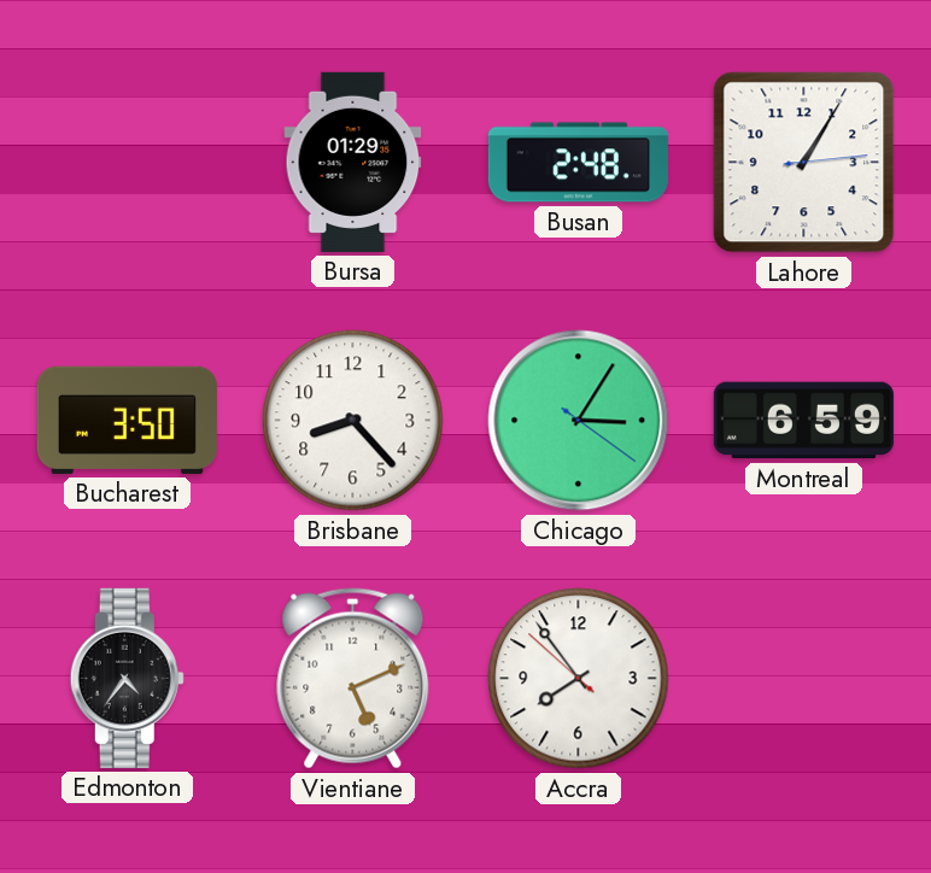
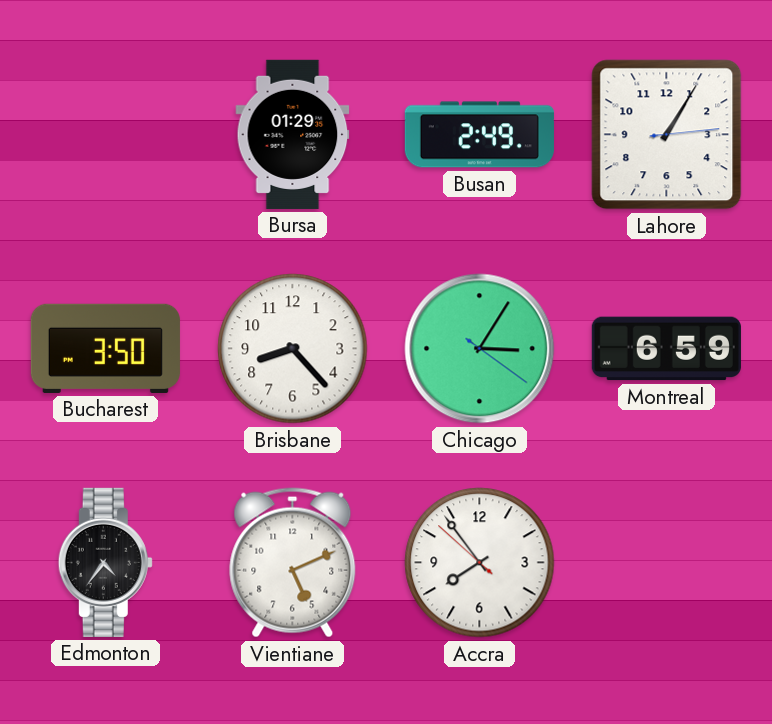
Busan: 2:48 -> 2:49
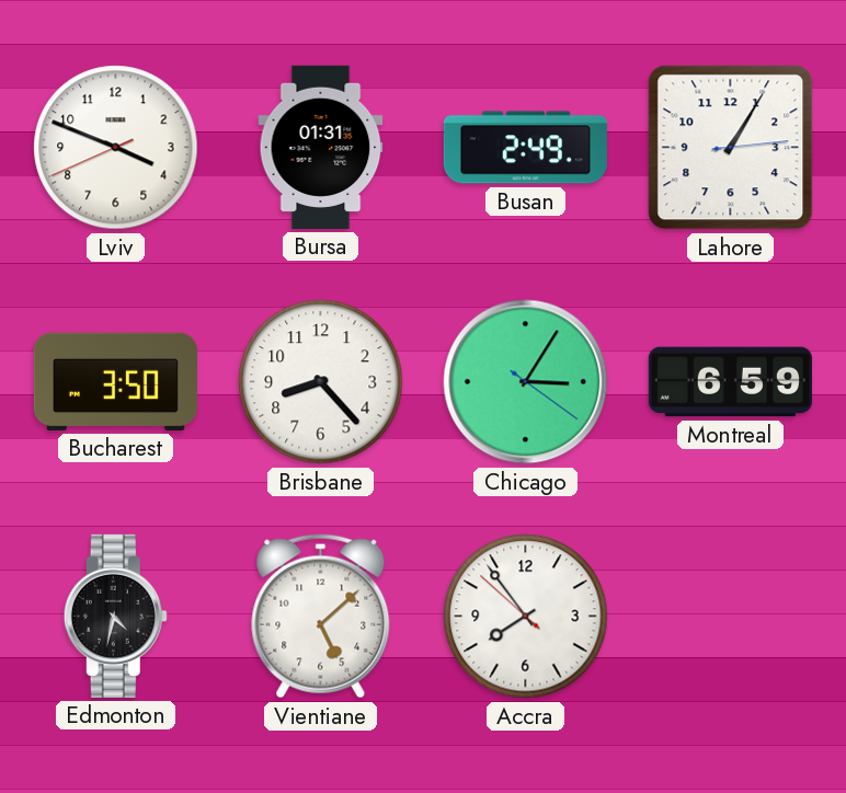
Lviv: none -> 3:48
Bursa: 01:29 -> 01:31
Edmonton: 4:36 -> 4:32
Vientiane: 5:11 -> 5:08
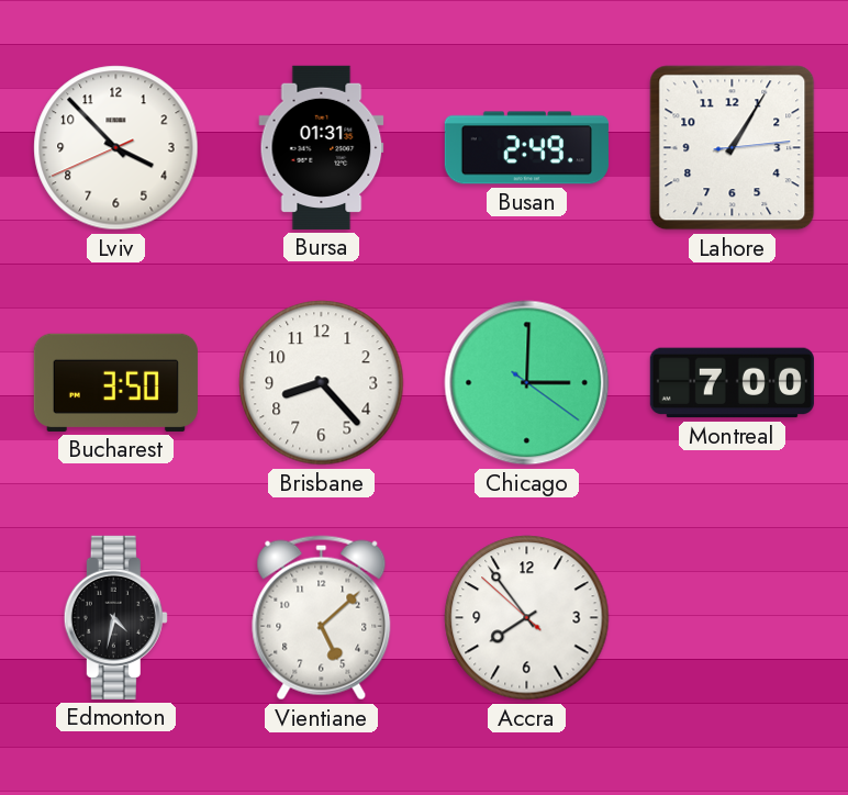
Lviv: 3:48 -> 3:52
Chicago: 3:05 -> 3:00
Montreal: 6:59 -> 7:00
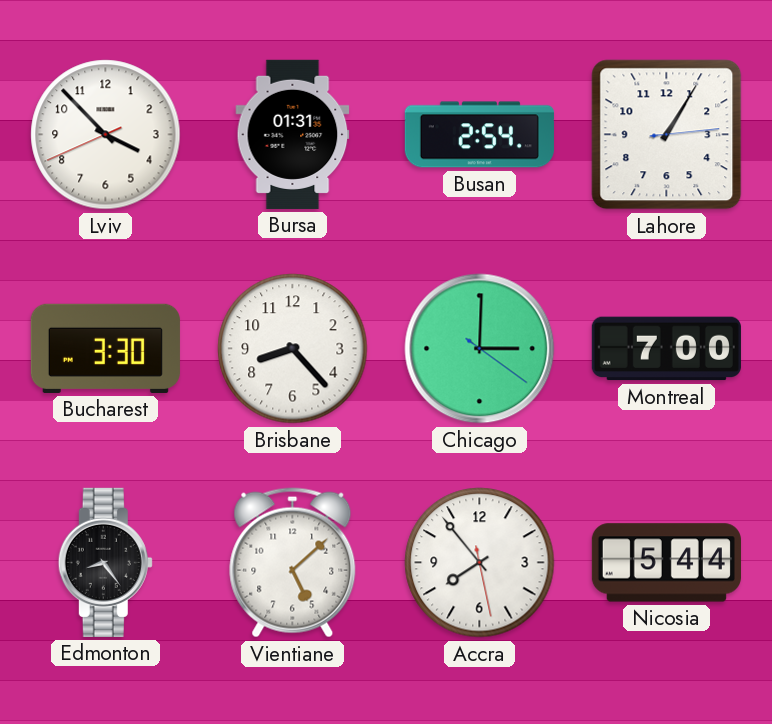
Busan: 2:49 -> 2:54
Bucharest: 3:50 -> 3:30
Edmonton: 4:32 -> 8:24
Accra: 7:53:52 -> 7:53:28
Nicosia: none -> 5:44
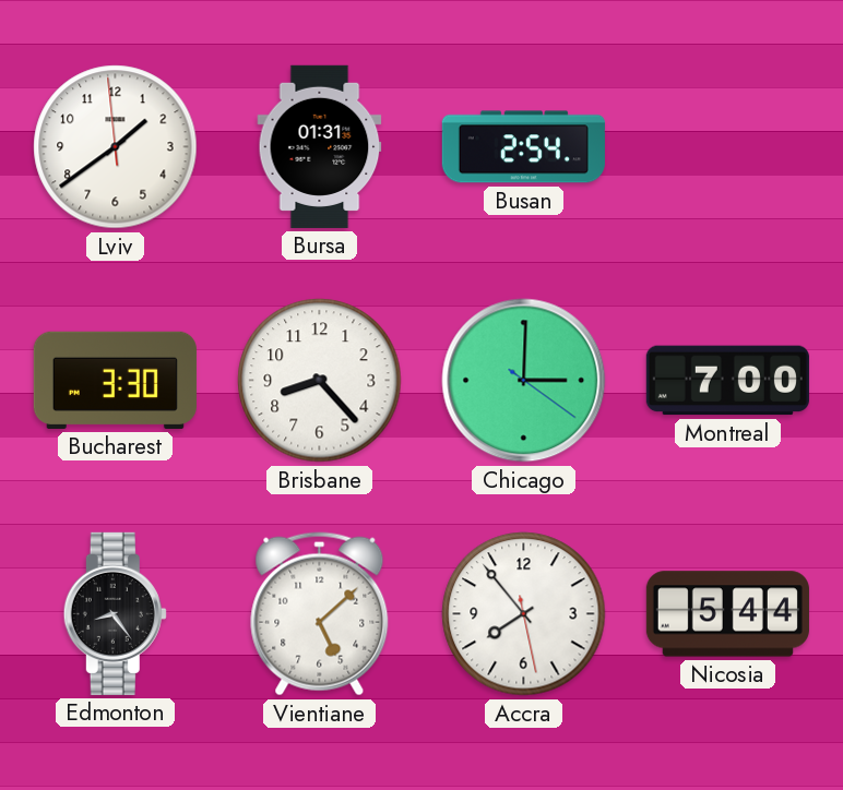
Lviv: 3:52 -> 1:38
Lahore: 1:05 -> none
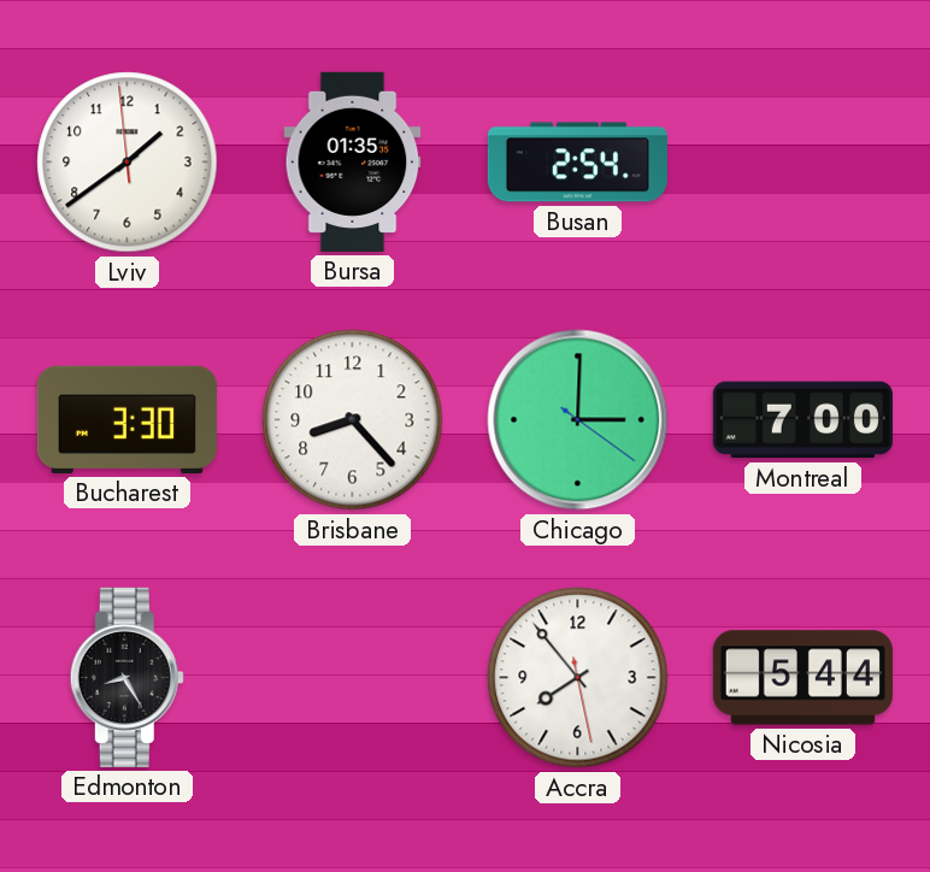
Bursa: 01:31 -> 01:35
Edmonton: 8:24 -> 8:25
Vientiane: 5:08 -> none
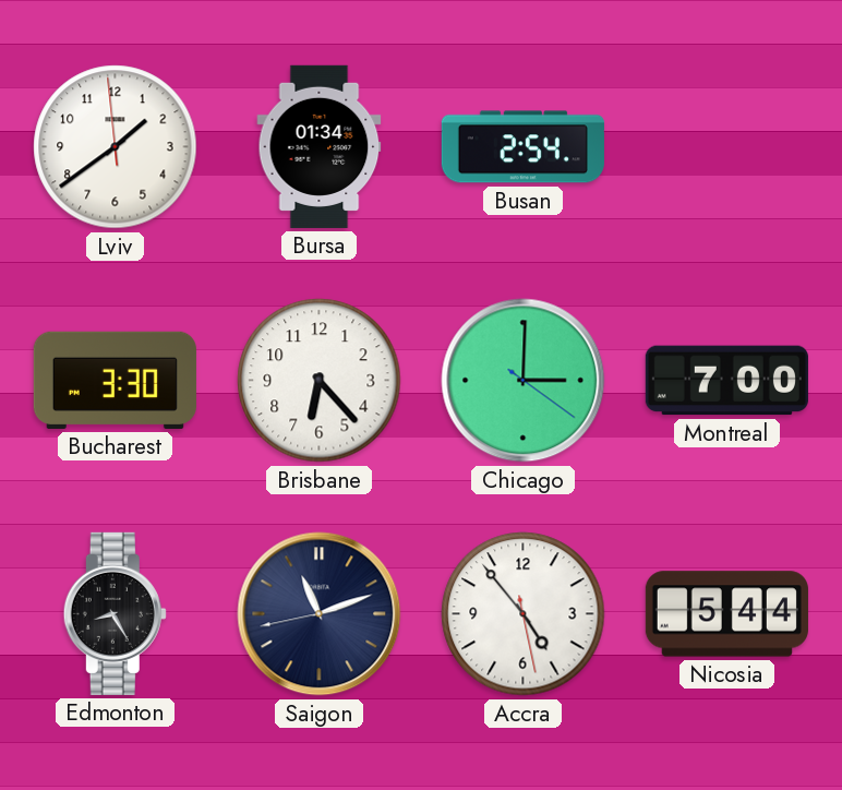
Bursa: 01:35 -> 01:34
Brisbane: 8:23 -> 6:23
Saigon: none -> 11:11
Accra: 7:53 -> 4:53
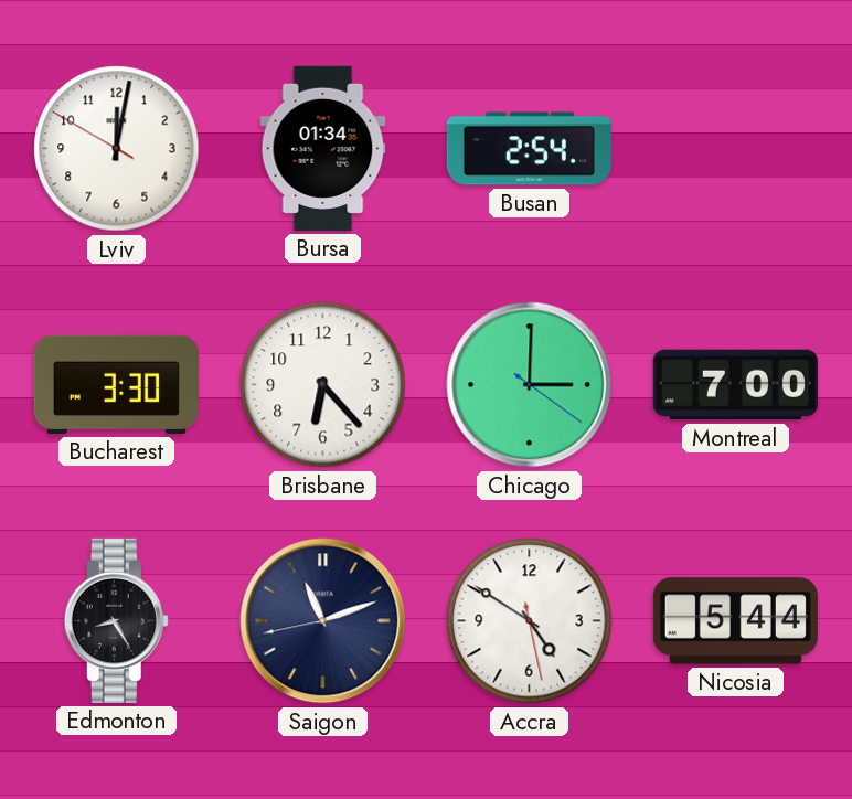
Lviv: 1:38 -> 12:01
Accra: 4:53 -> 4:50
